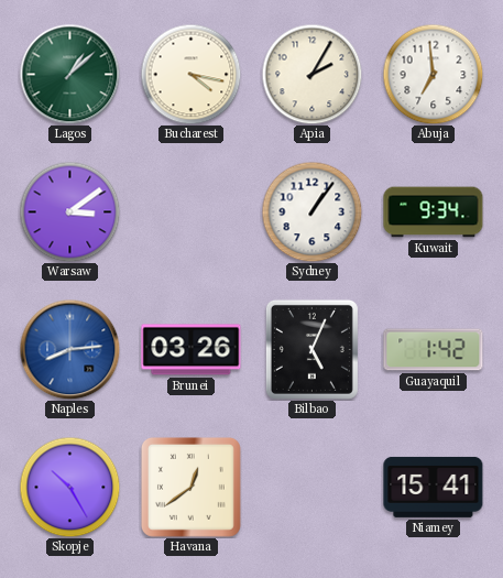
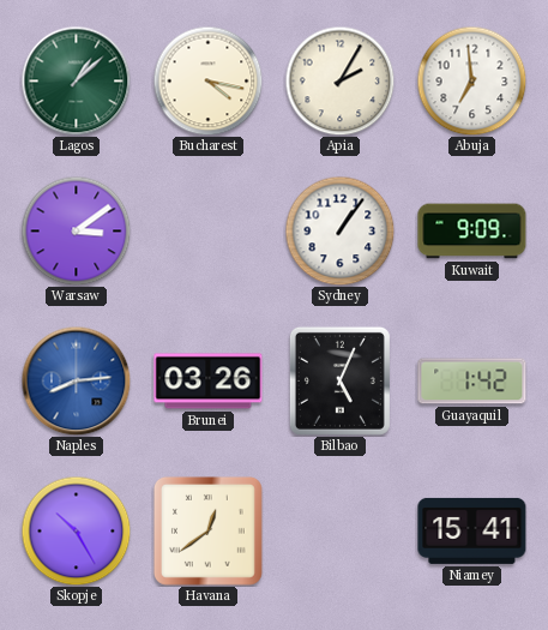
Kuwait: 9:34 -> 9:09
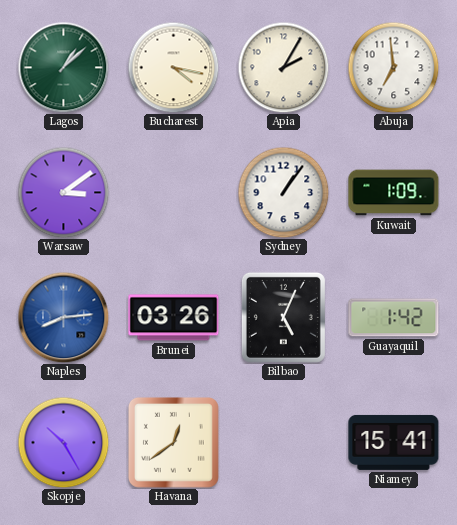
Kuwait: 9:09 -> 1:09
